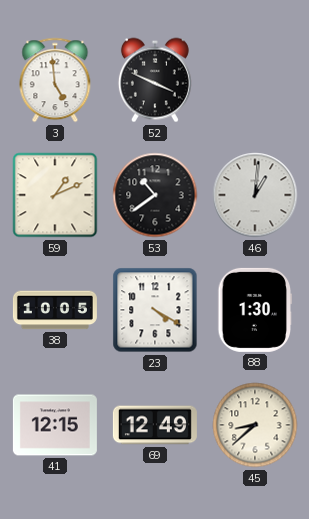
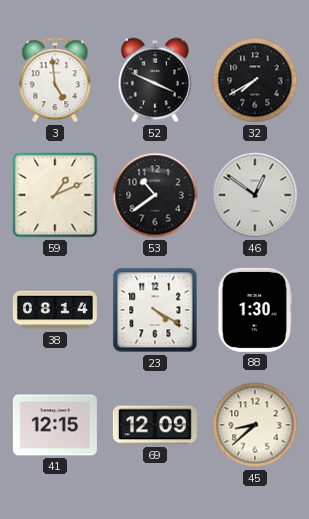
32: none -> 7:40
46: 1:01 -> 12:51
38: 10:05 -> 08:14
69: 12:49 -> 12:09
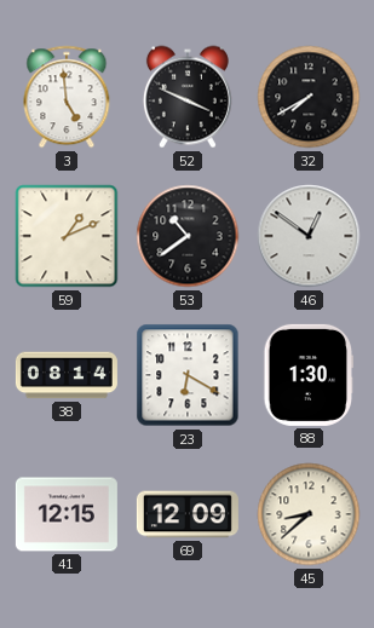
23: 4:20 -> 6:20
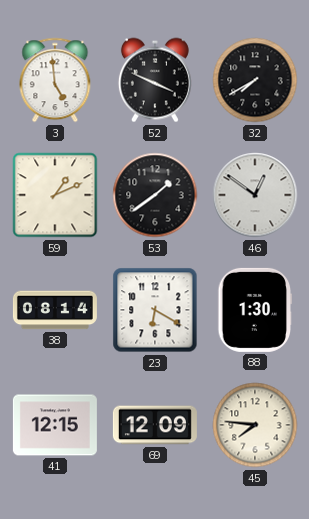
53: 10:39 -> 1:39
45: 8:38 -> 7:46
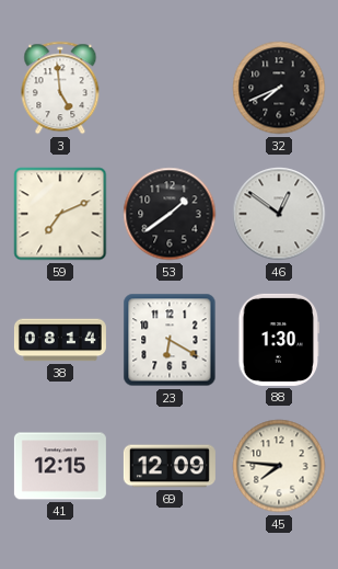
52: 3:49 -> none
32: 7:40 -> 7:41
59: 1:11 -> 7:11
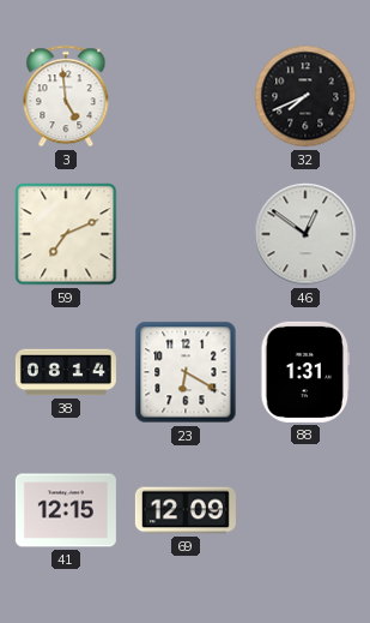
53: 1:39 -> none
88: 1:30 -> 1:31
45: 7:46 -> none
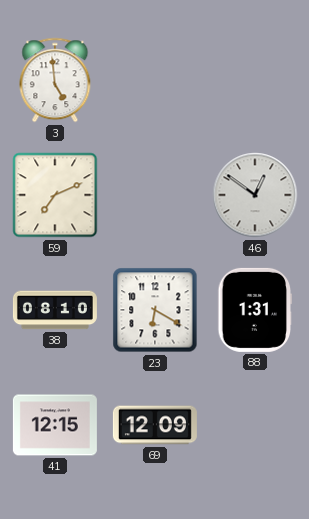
32: 7:41 -> none
38: 08:14 -> 08:10
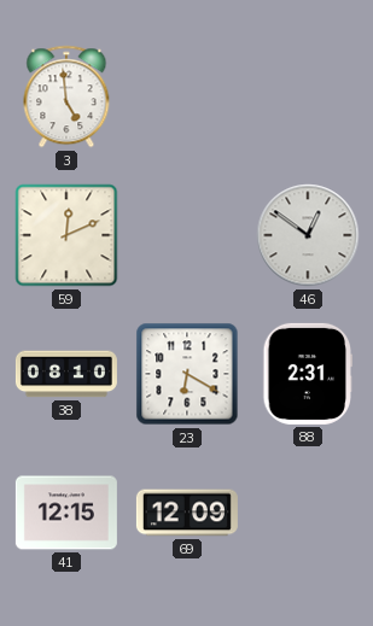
59: 7:11 -> 12:11
88: 1:31 -> 2:31
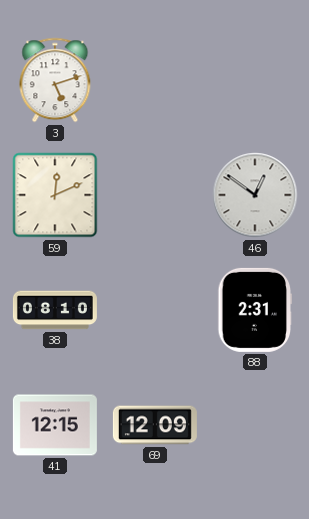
3: 4:59 -> 5:12
23: 6:20 -> none
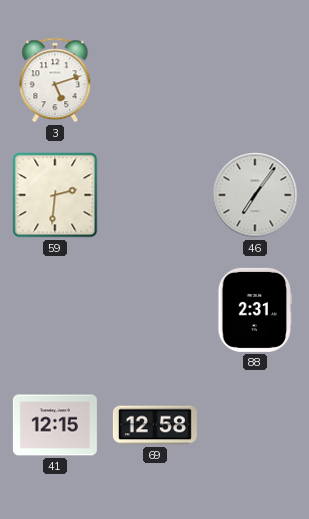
59: 12:11 -> 2:31
46: 12:51 -> 7:06
38: 08:10 -> none
69: 12:09 -> 12:58
